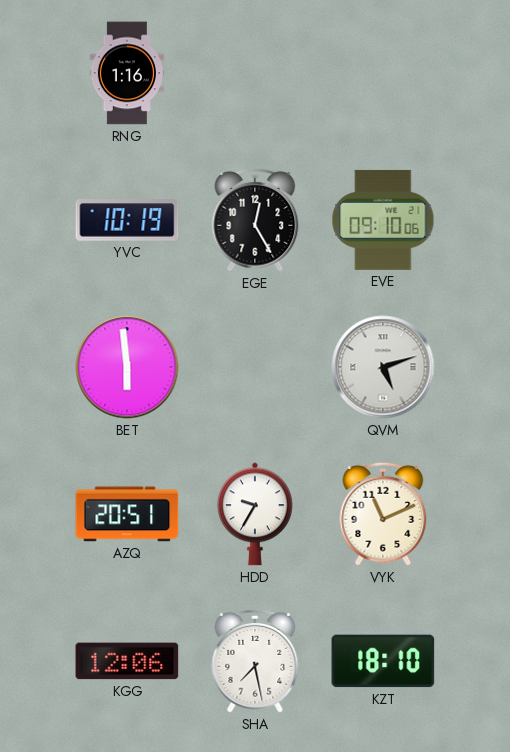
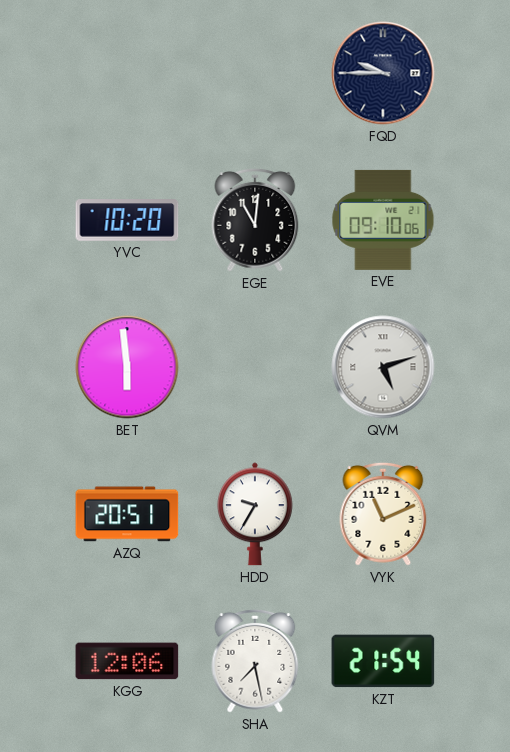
RNG: 1:16 -> none
FQD: none -> 9:45
YVC: 10:19 -> 10:20
EGE: 12:25 -> 11:01
KZT: 18:10 -> 21:54
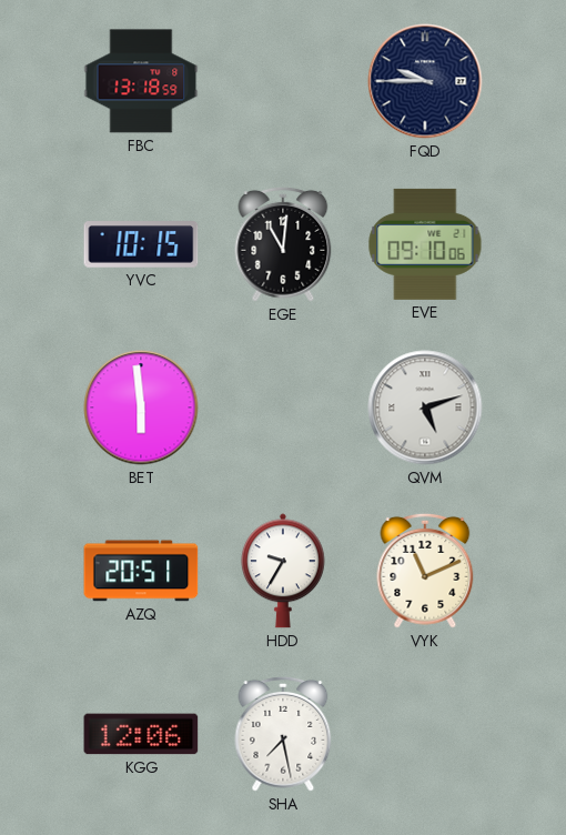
FBC: none -> 13:18
YVC: 10:20 -> 10:15
KZT: 21:54 -> none
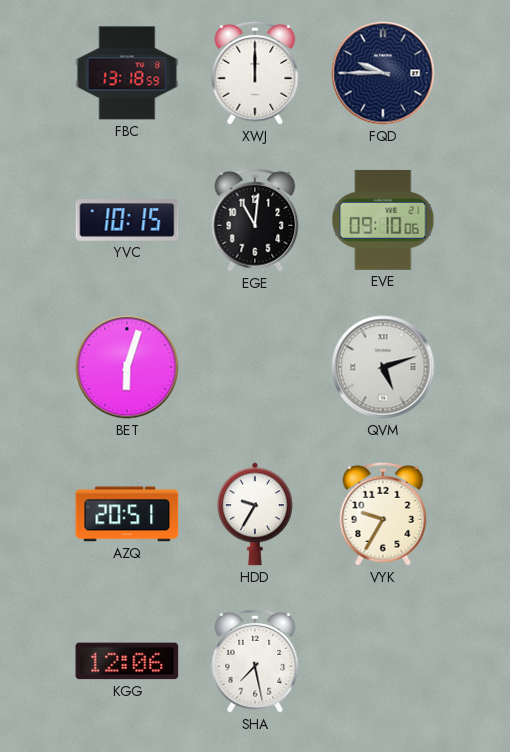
XWJ: none -> 12:00
BET: 5:59 -> 6:03
VYK: 11:11 -> 9:35
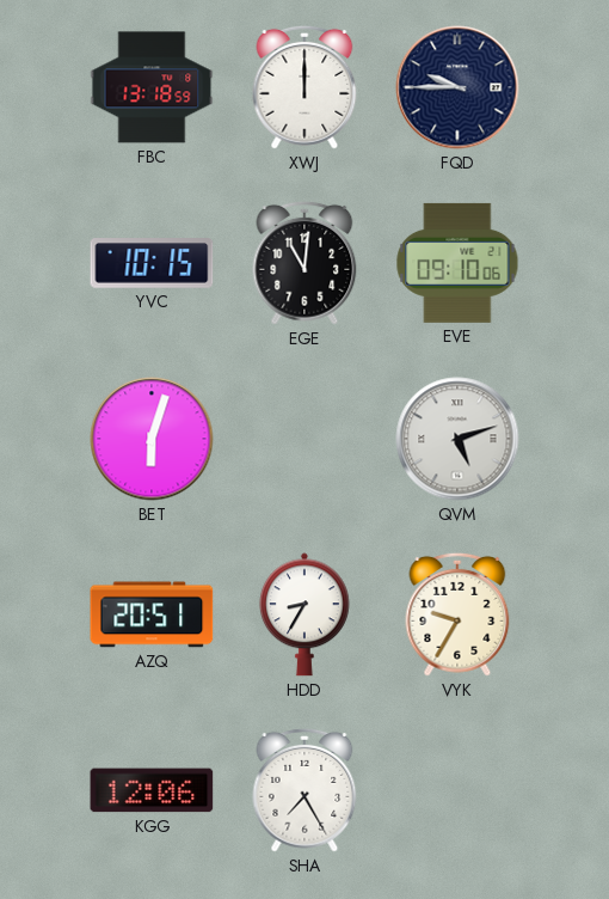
HDD: 9:35 -> 8:35
SHA: 7:28 -> 7:25
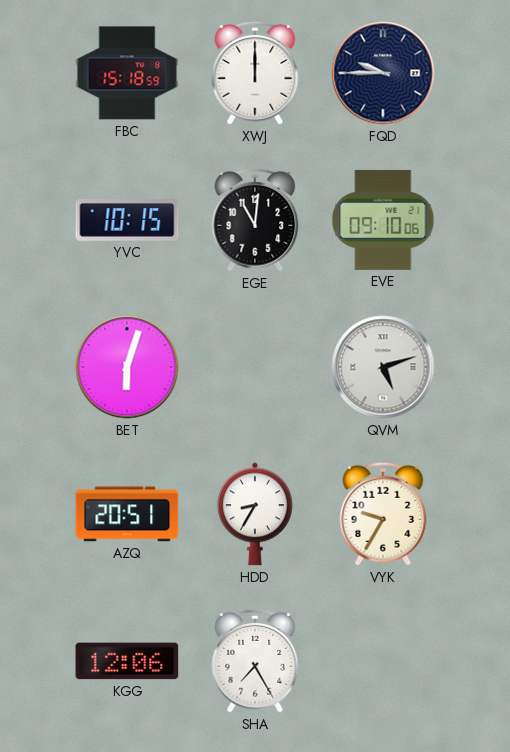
FBC: 13:18 -> 15:18
